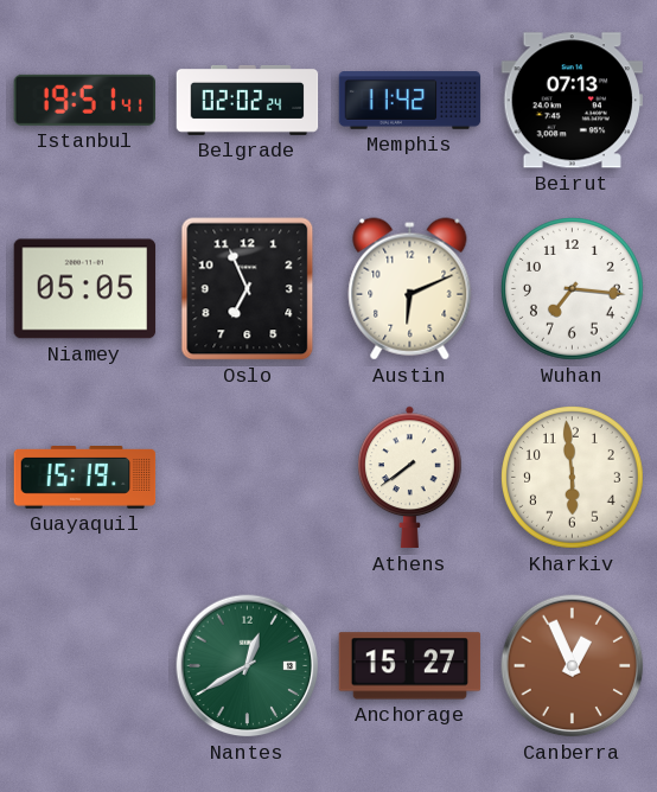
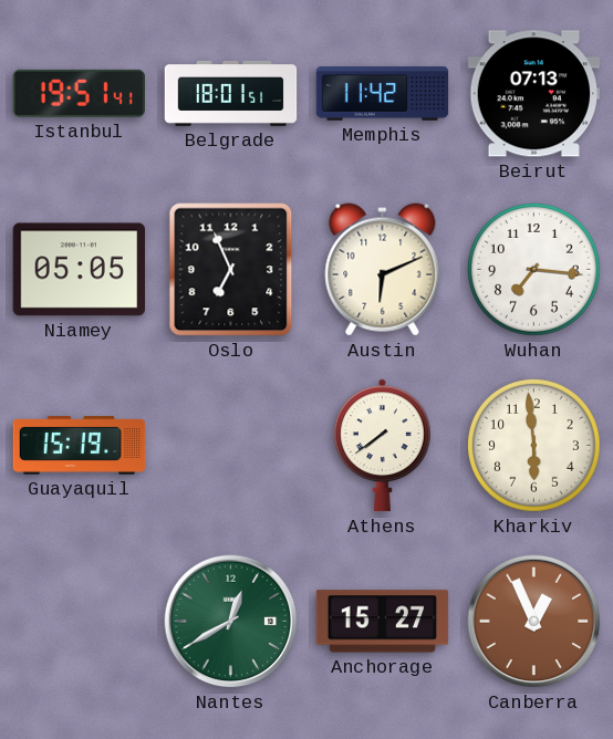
Belgrade: 02:02 -> 18:01
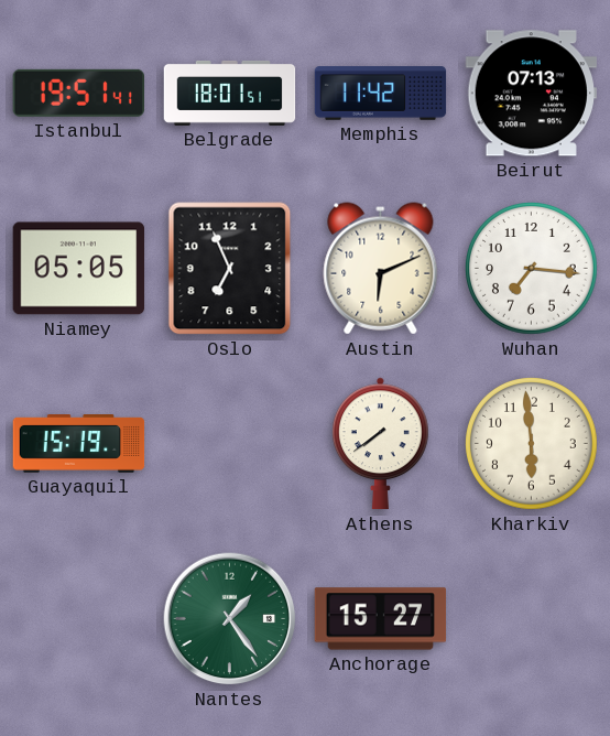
Nantes: 12:40 -> 1:24
Canberra: 12:56 -> none
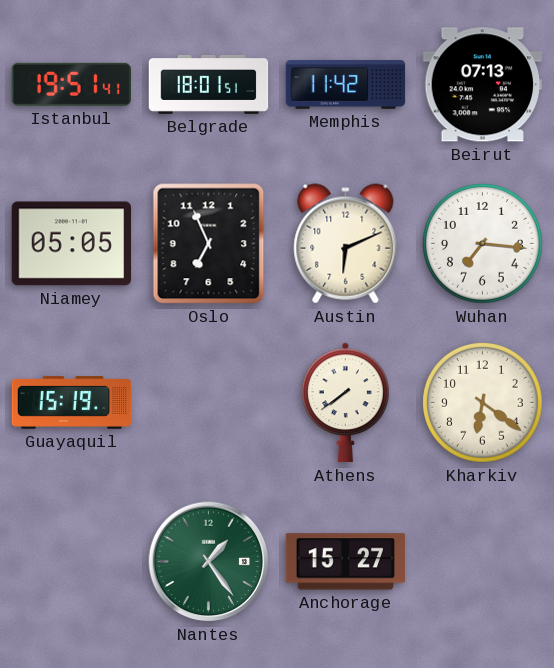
Kharkiv: 5:59 -> 6:21
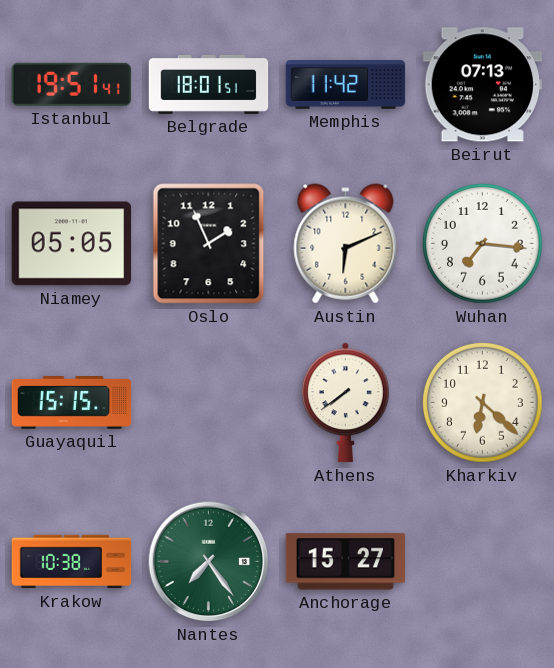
Oslo: 6:56 -> 1:56
Guayaquil: 15:19 -> 15:15
Kharkiv: 6:21 -> 6:22
Krakow: none -> 10:38
Nantes: 1:24 -> 7:24
